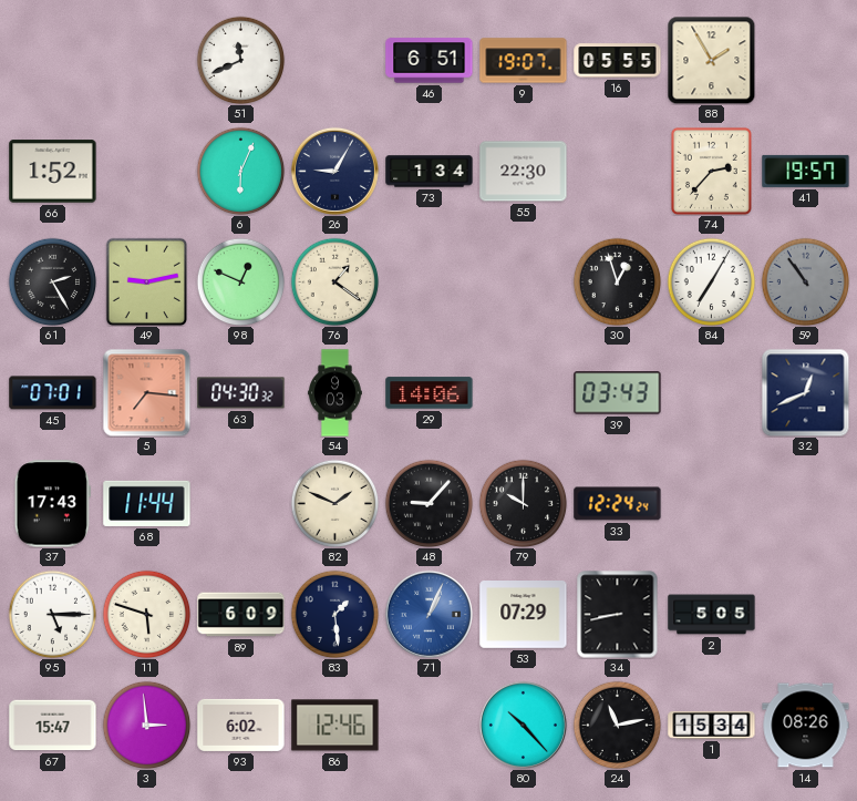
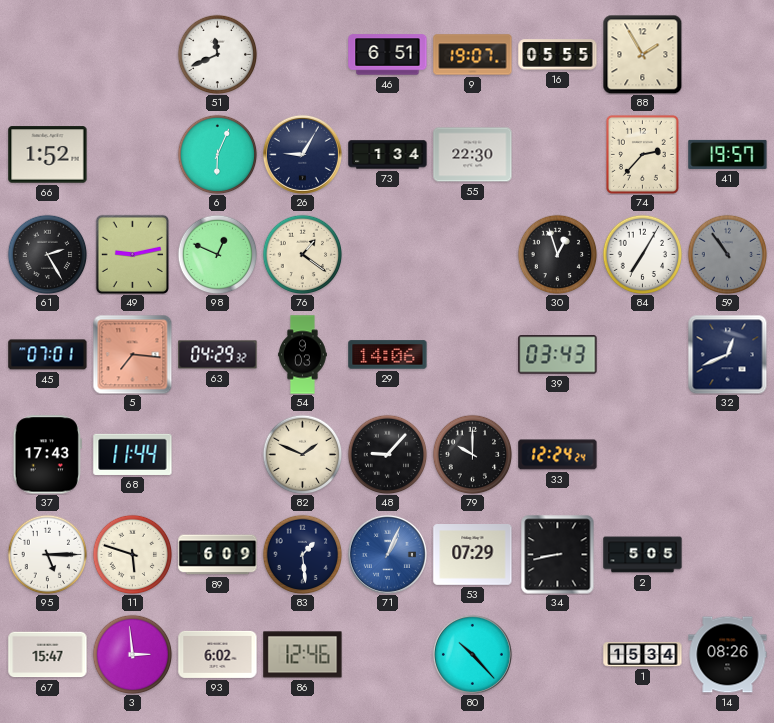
63: 04:30 -> 04:29
24: 11:13 -> none
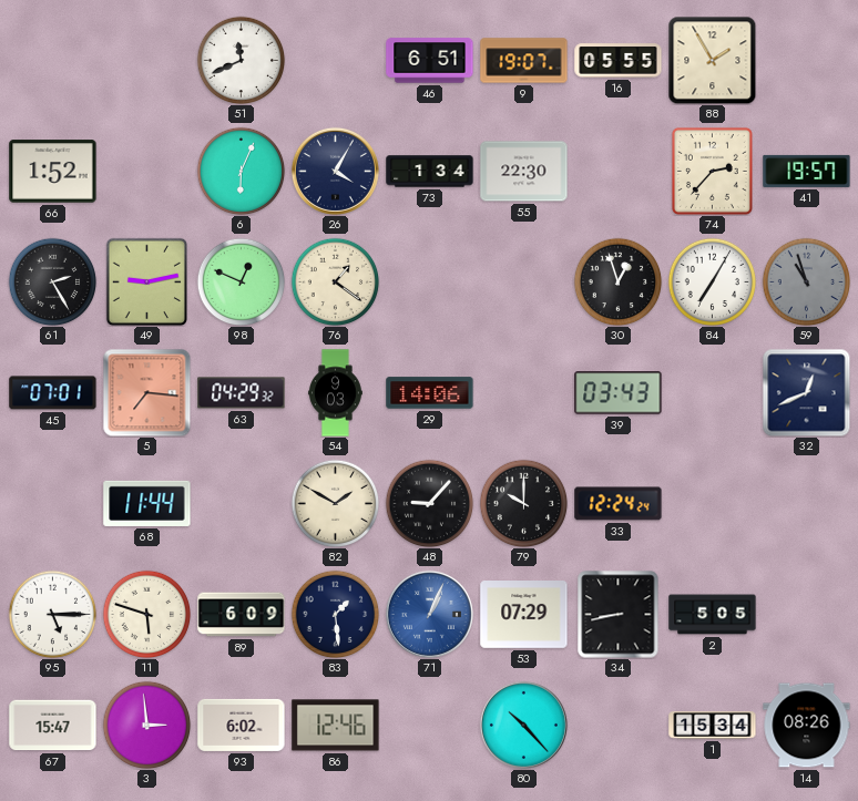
26: 9:05 -> 4:05
59: 10:54 -> 10:57
37: 17:43 -> none
82: 1:49 -> 1:50
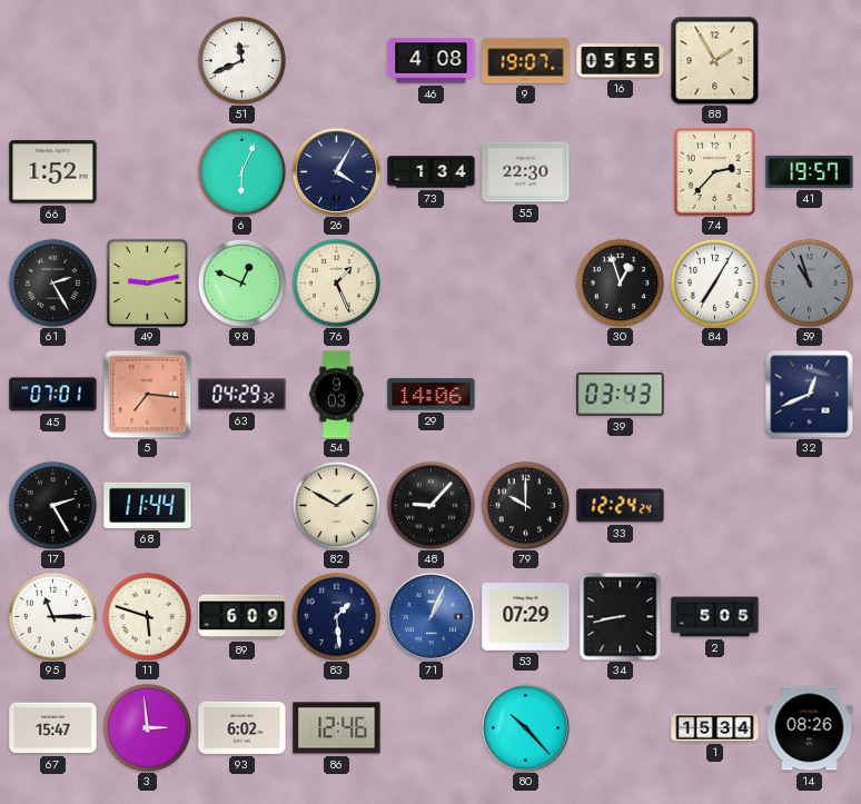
46: 6:51 -> 4:08
76: 1:21 -> 1:26
17: none -> 2:25
95: 5:15 -> 11:15
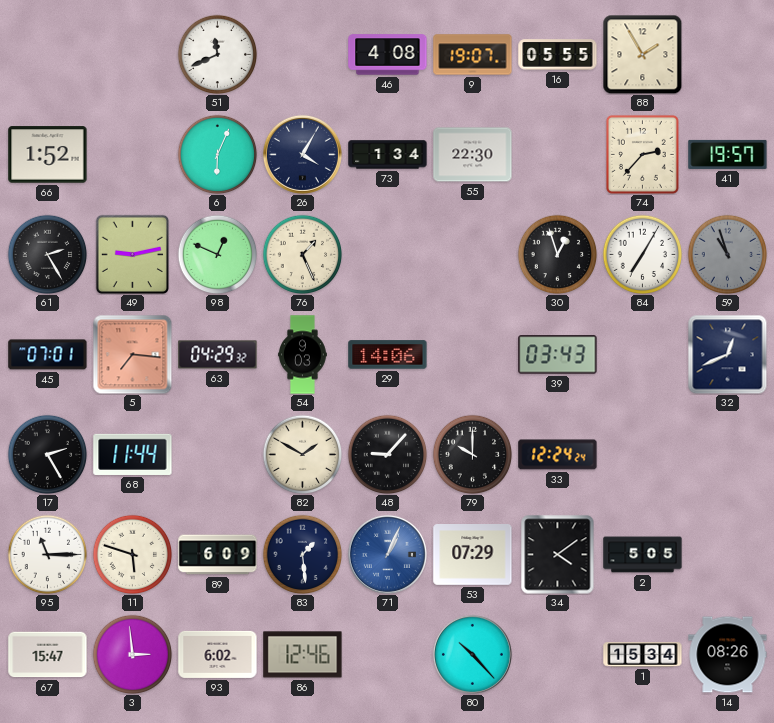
34: 8:43 -> 4:09
